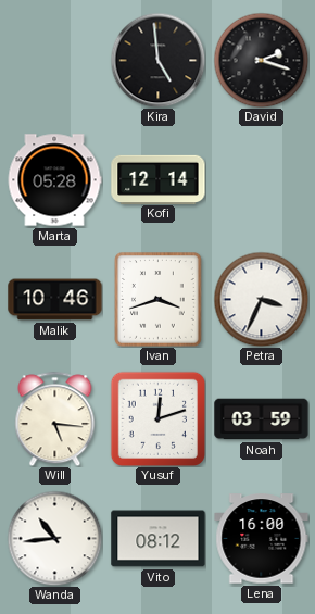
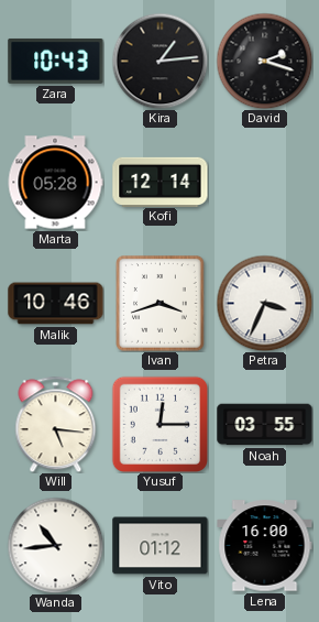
Zara: none -> 10:43
Kira: 4:59 -> 1:14
Yusuf: 12:12 -> 12:15
Noah: 03:59 -> 03:55
Vito: 08:12 -> 01:12
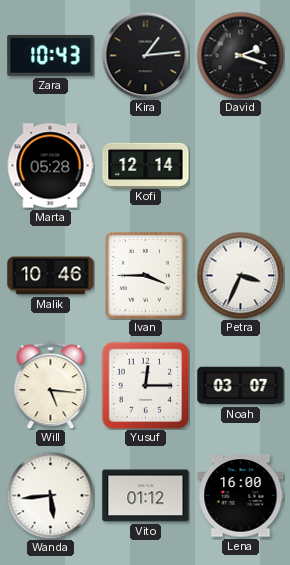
Ivan: 3:42 -> 3:45
Noah: 03:55 -> 03:07
Wanda: 10:44 -> 5:44
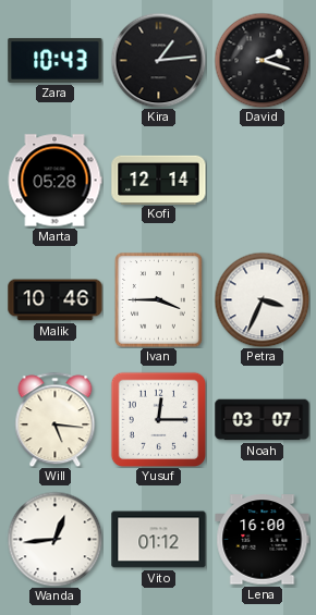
Wanda: 5:44 -> 12:44
